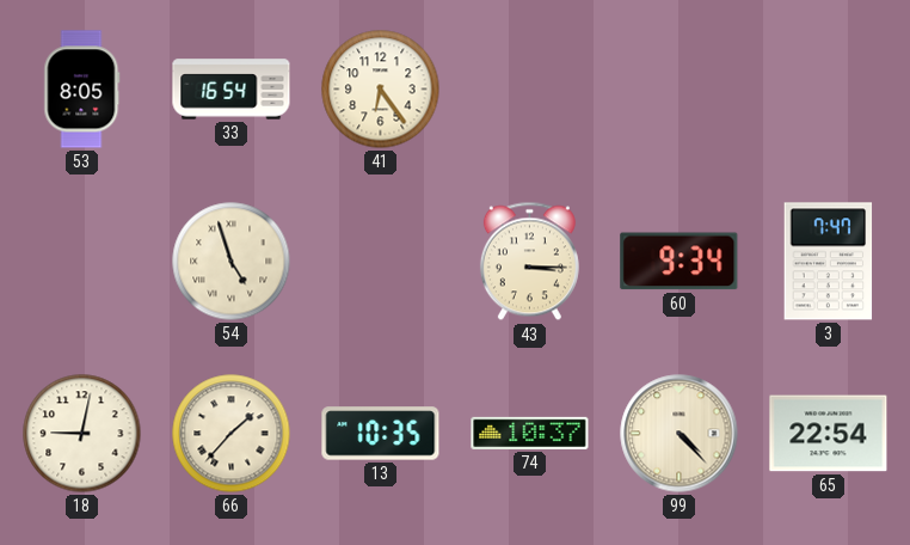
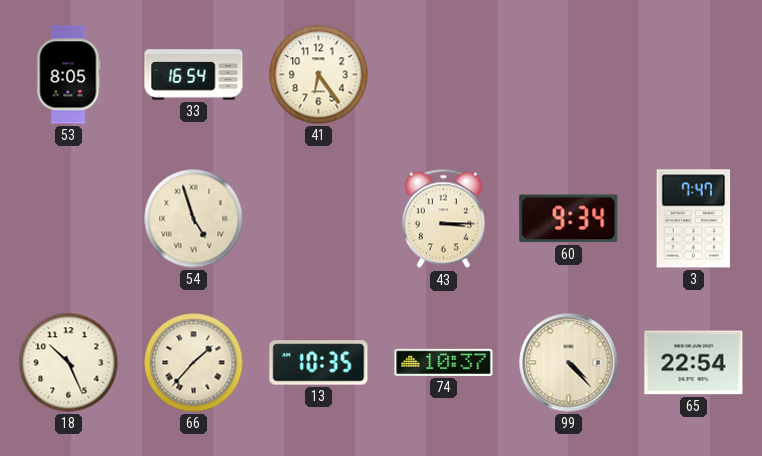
18: 9:02 -> 10:26
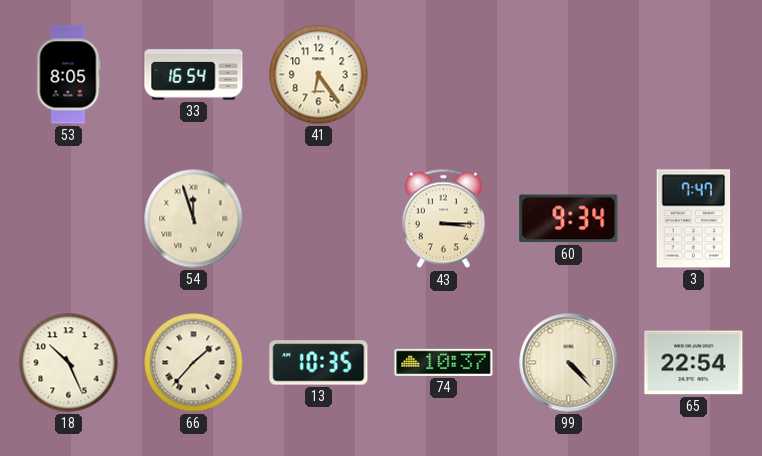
54: 4:57 -> 11:57
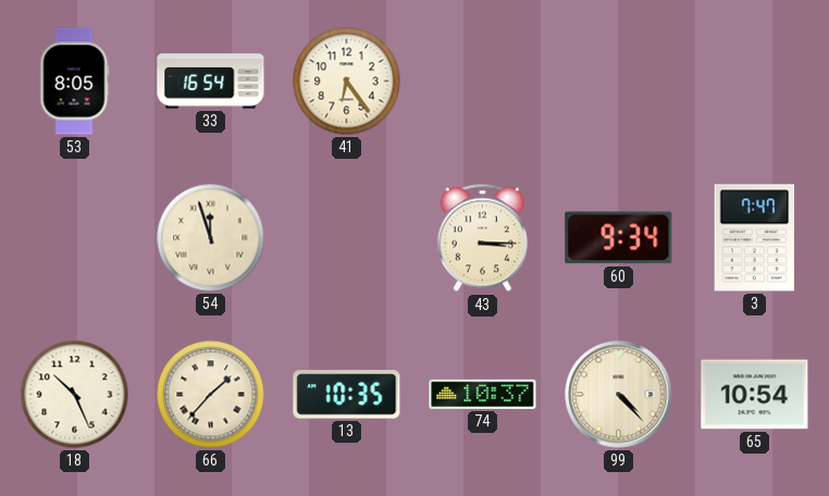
65: 22:54 -> 10:54
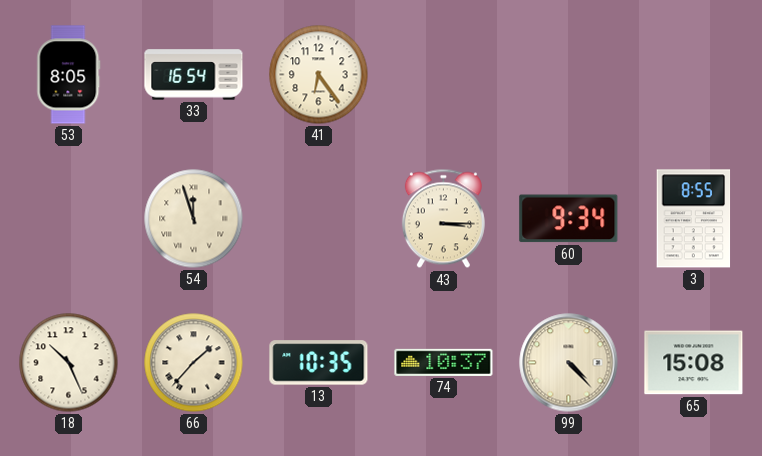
3: 7:47 -> 8:55
65: 10:54 -> 15:08
